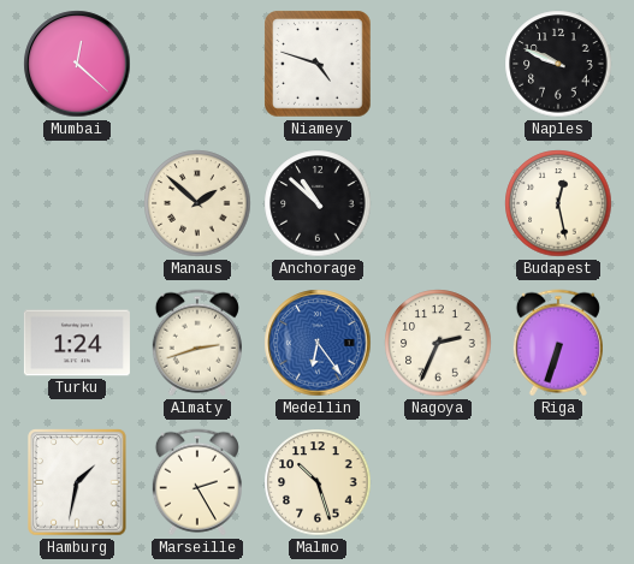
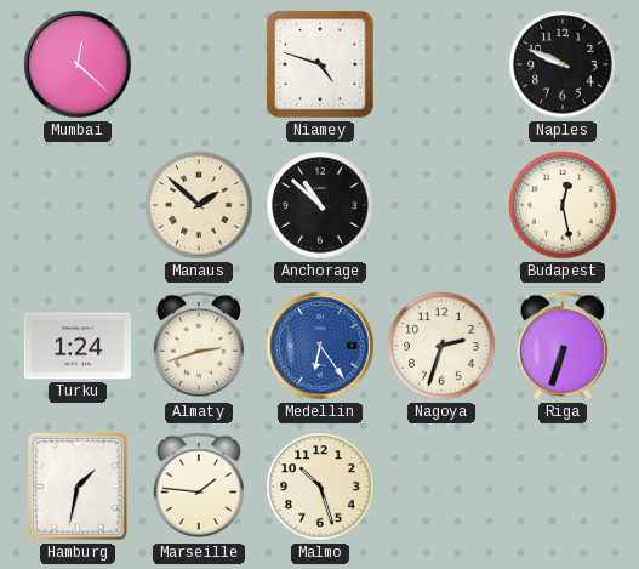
Nagoya: 2:34 -> 2:33
Marseille: 2:25 -> 1:46
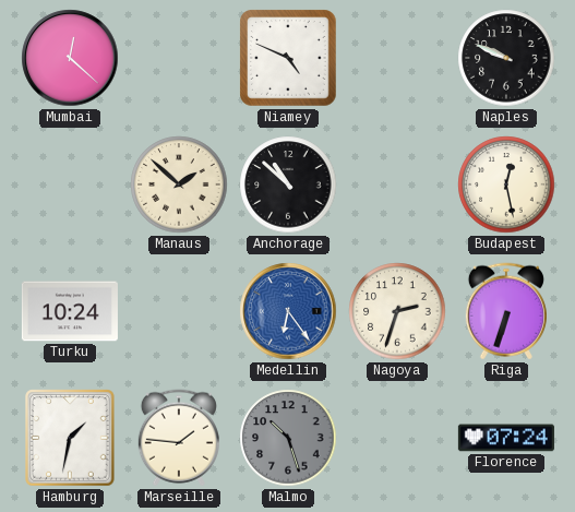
Niamey: 4:48 -> 4:49
Turku: 1:24 -> 10:24
Almaty: 2:42 -> none
Malmo dial: cream -> grey
Florence: none -> 07:24
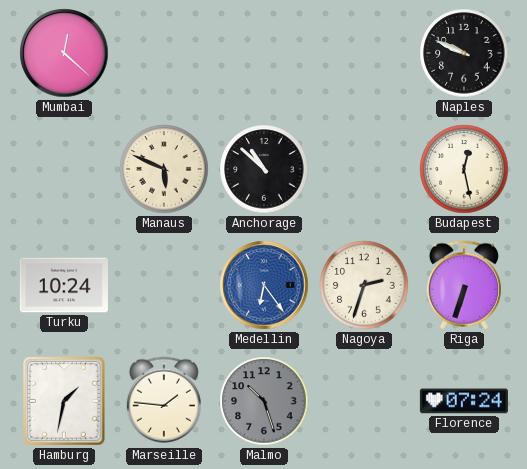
Niamey: 4:49 -> none
Manaus: 1:52 -> 5:49
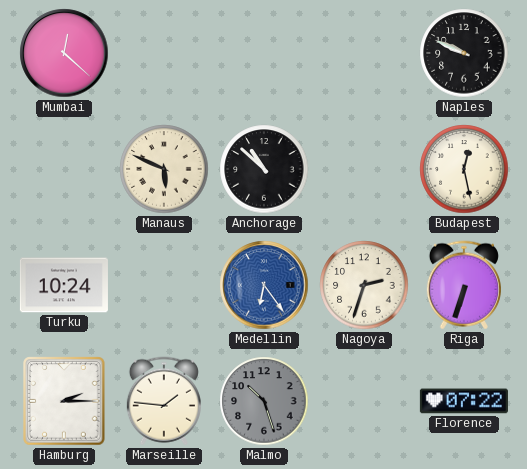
Hamburg: 1:32 -> 2:15
Florence: 07:24 -> 07:22
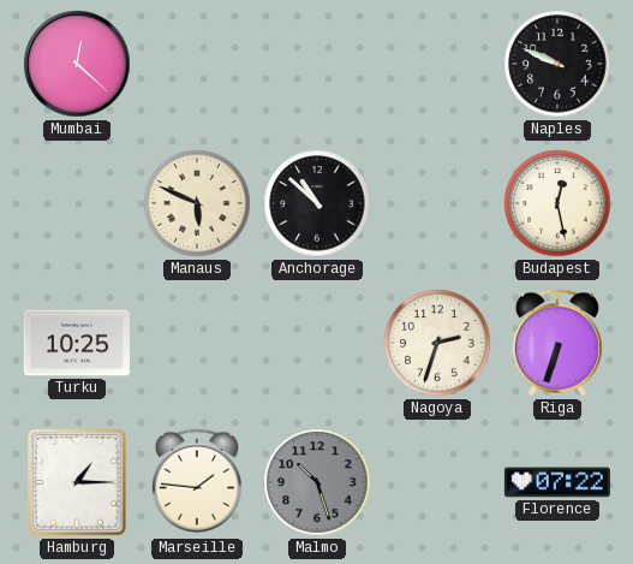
Turku: 10:24 -> 10:25
Medellin: 6:24 -> none
Hamburg: 2:15 -> 1:15
